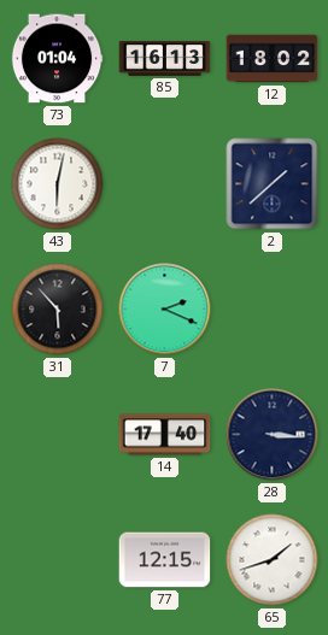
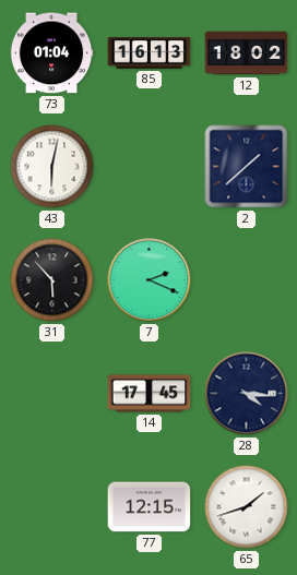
14: 17:40 -> 17:45
28: 3:16 -> 4:16
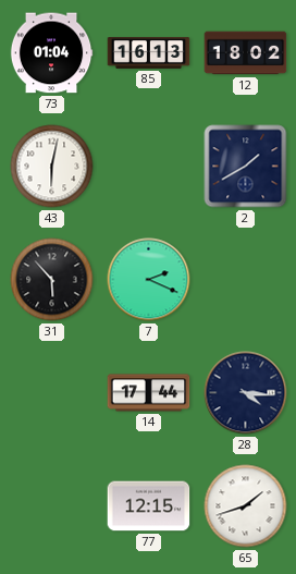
2: 1:38 -> 1:40
14: 17:45 -> 17:44
